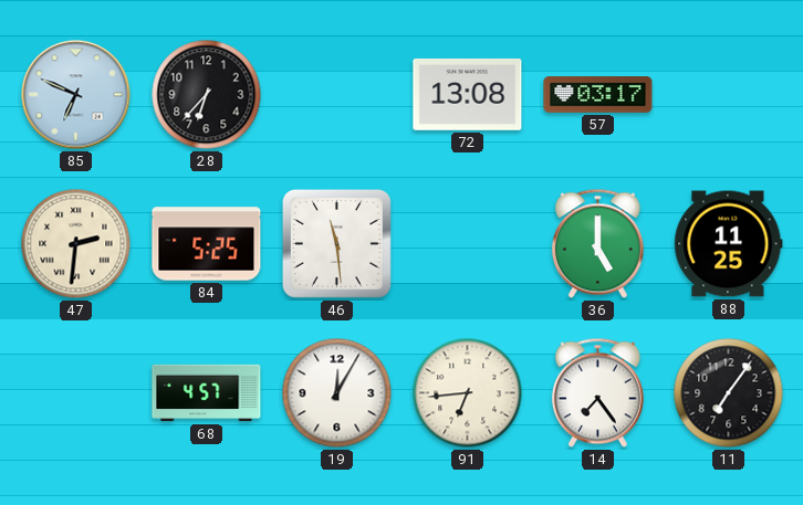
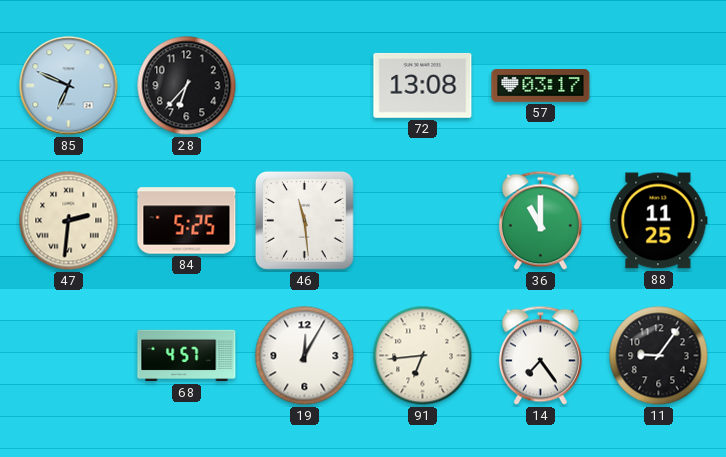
36: 5:00 -> 11:00
11: 7:06 -> 9:06
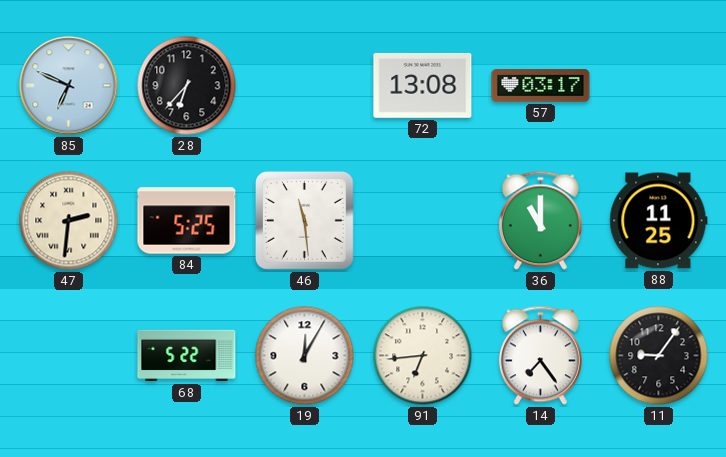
68: 4:57 -> 5:22
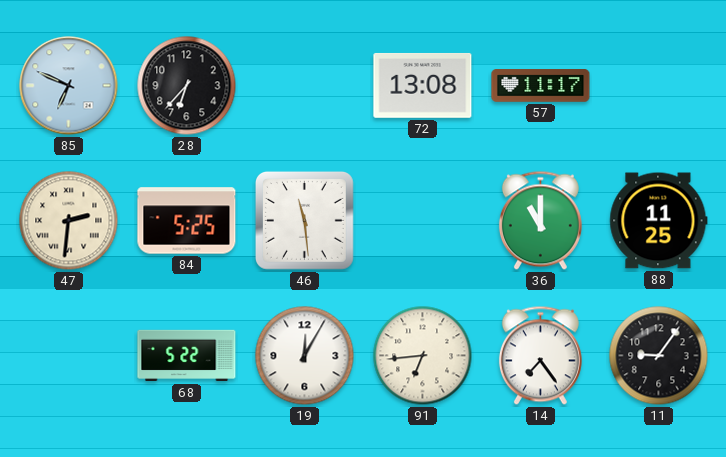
57: 03:17 -> 11:17
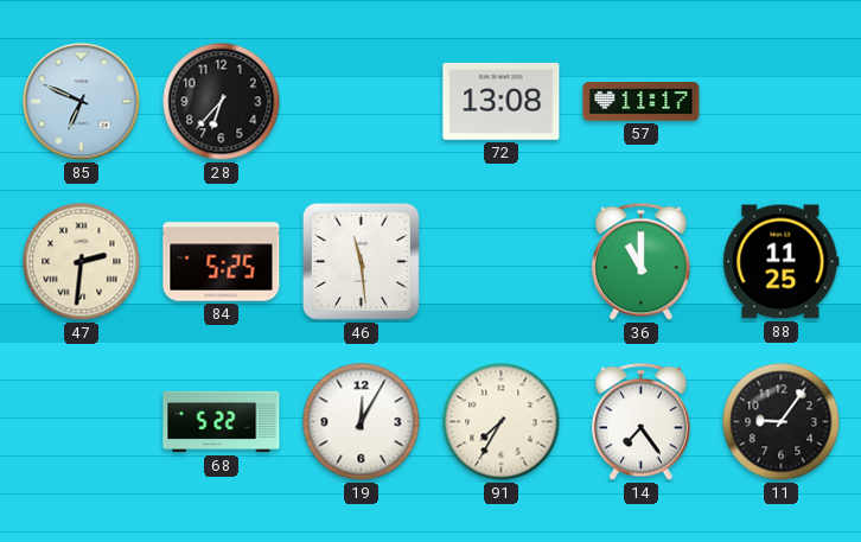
91: 6:44 -> 7:35
